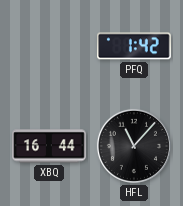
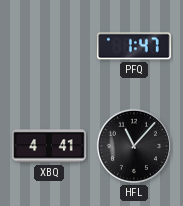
PFQ: 1:42 -> 1:47
XBQ: 16:44 -> 4:41
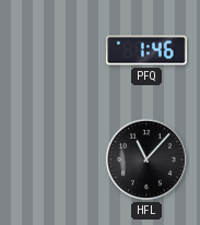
PFQ: 1:47 -> 1:46
XBQ: 4:41 -> none
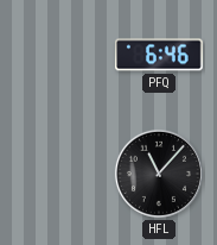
PFQ: 1:46 -> 6:46
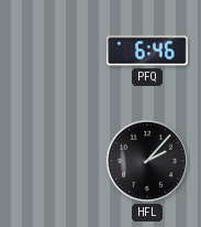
HFL: 11:07 -> 2:07
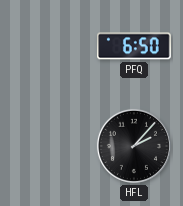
PFQ: 6:46 -> 6:50
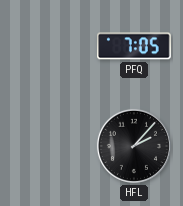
PFQ: 6:50 -> 7:05
